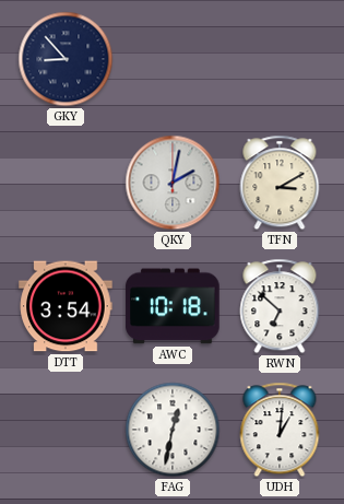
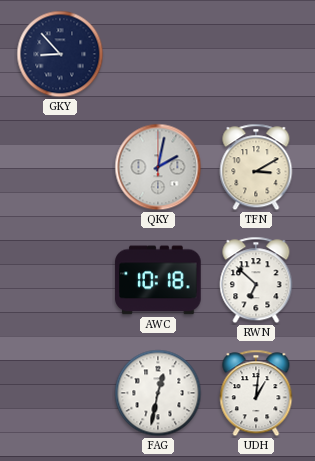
DTT: 3:54 -> none
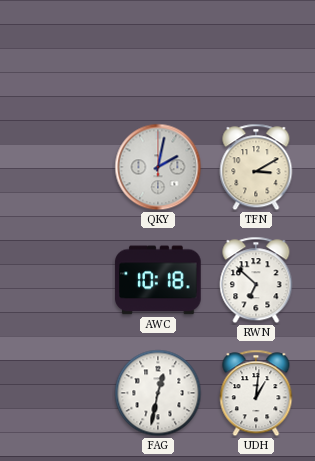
GKY: 8:53 -> none
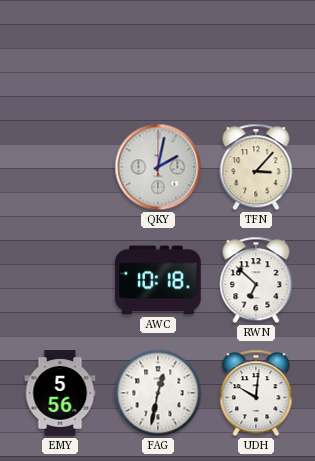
TFN: 3:10 -> 3:07
EMY: none -> 5:56
UDH: 1:01 -> 10:01
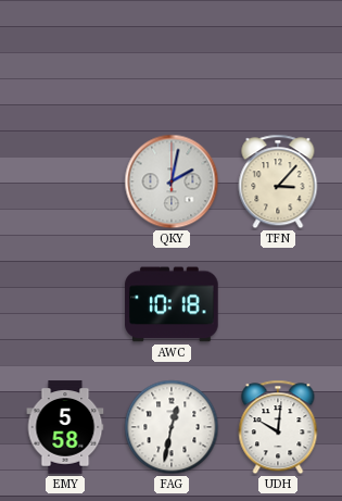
RWN: 6:52 -> none
EMY: 5:56 -> 5:58
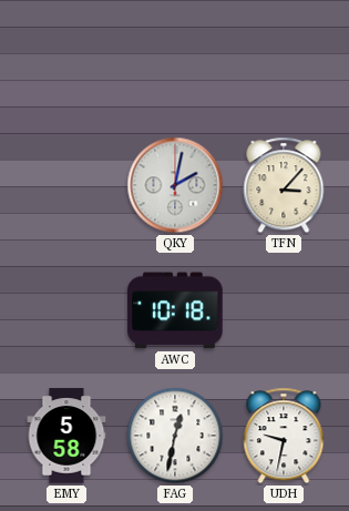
UDH: 10:01 -> 9:32
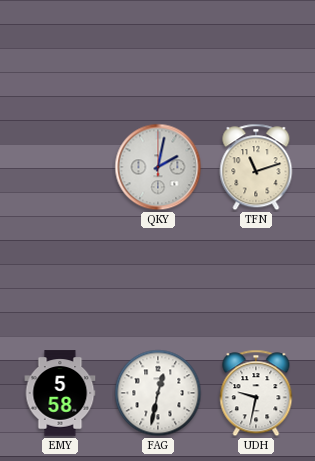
TFN: 3:07 -> 11:12
AWC: 10:18 -> none
